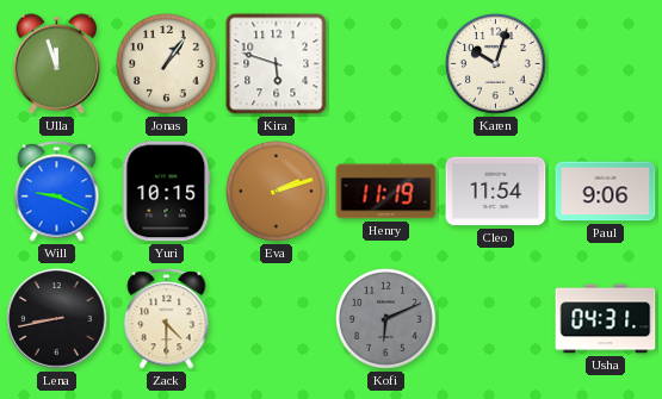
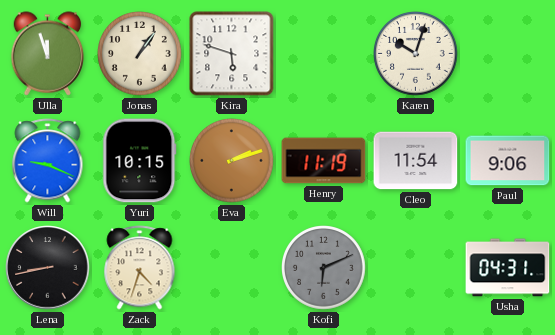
Zack: 4:30 -> 4:33
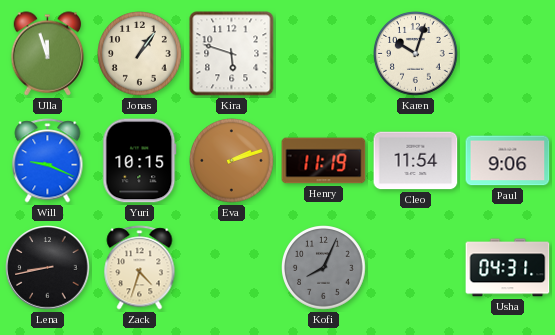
Kofi: 6:11 -> 8:04
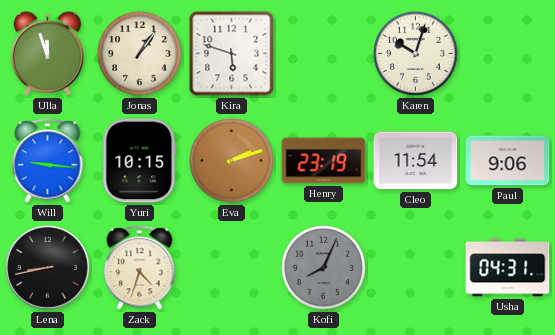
Will: 9:19 -> 9:16
Henry: 11:19 -> 23:19
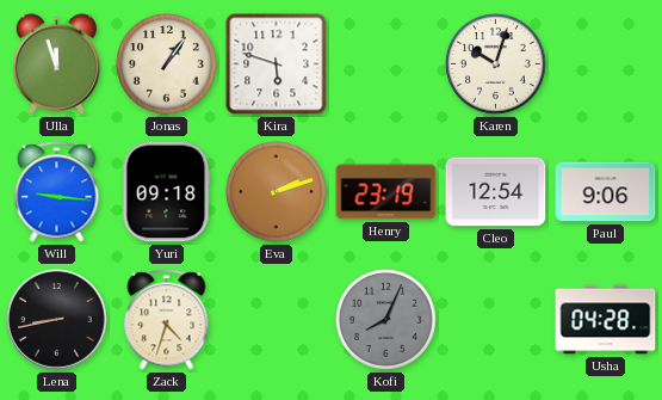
Yuri: 10:15 -> 09:18
Cleo: 11:54 -> 12:54
Usha: 04:31 -> 04:28
